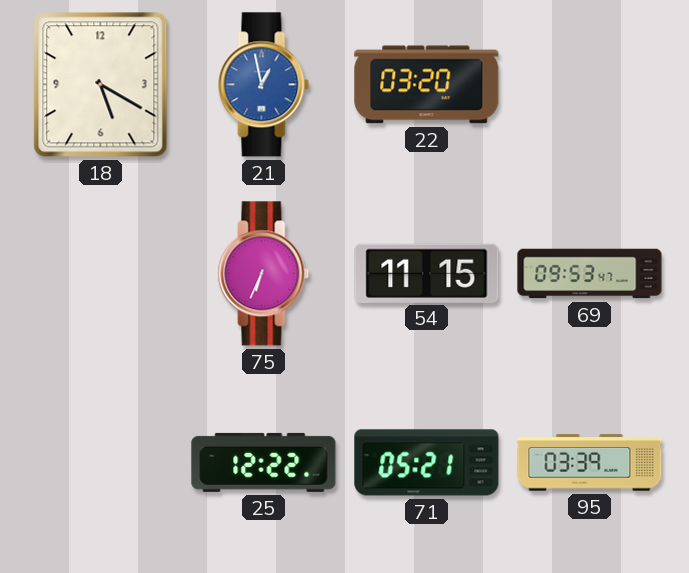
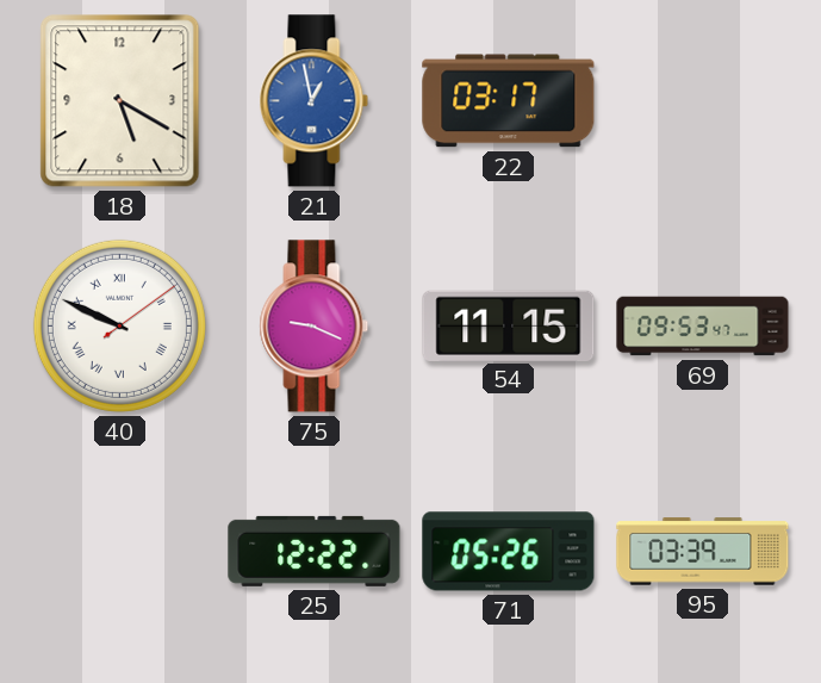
22: 03:20 -> 03:17
40: none -> 9:49
75: 6:34 -> 9:19
71: 05:21 -> 05:26
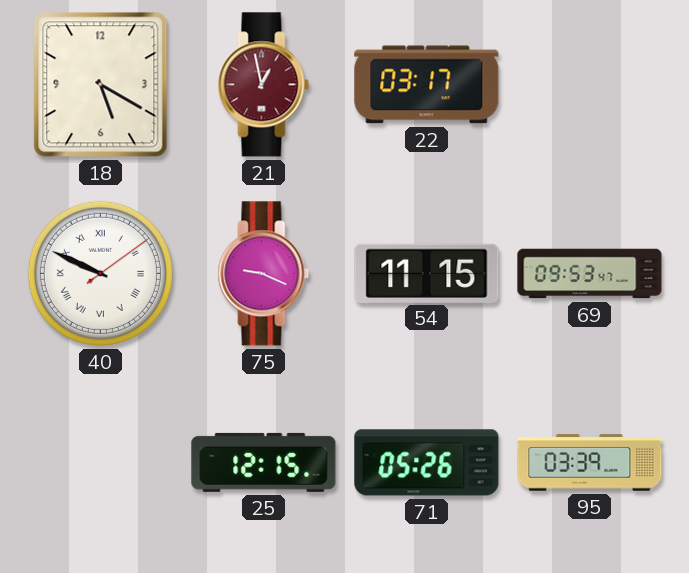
21 dial: blue -> burgundy
25: 12:22 -> 12:15
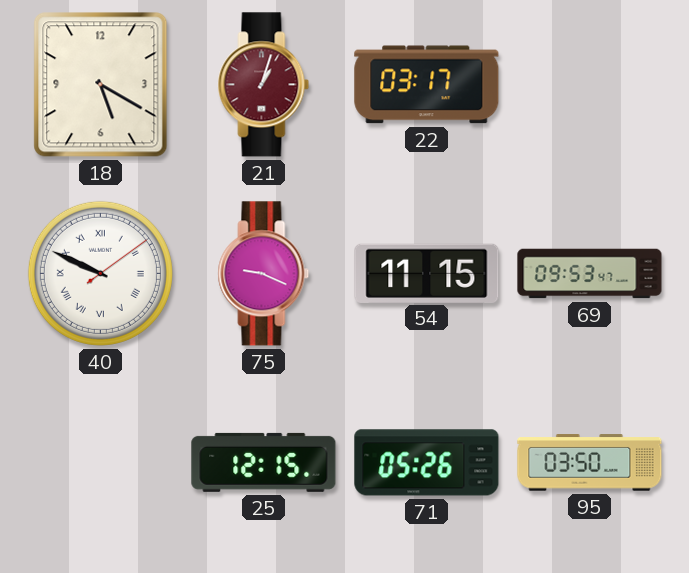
21: 12:58 -> 1:03
95: 03:39 -> 03:50
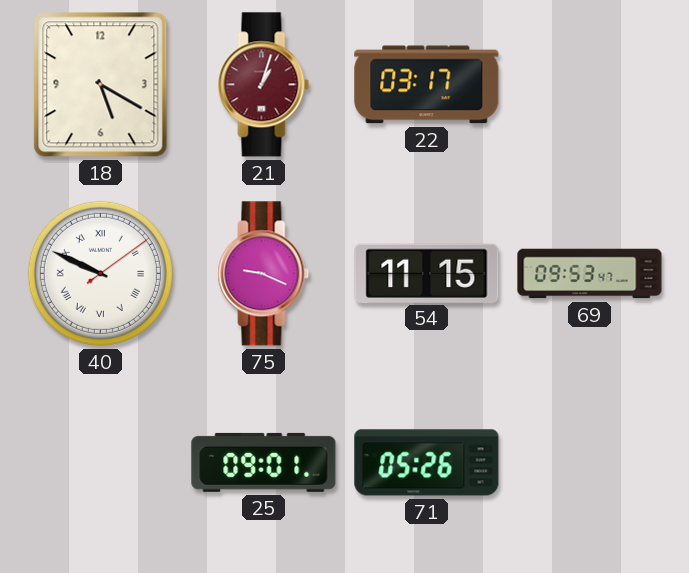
25: 12:15 -> 09:01
95: 03:50 -> none
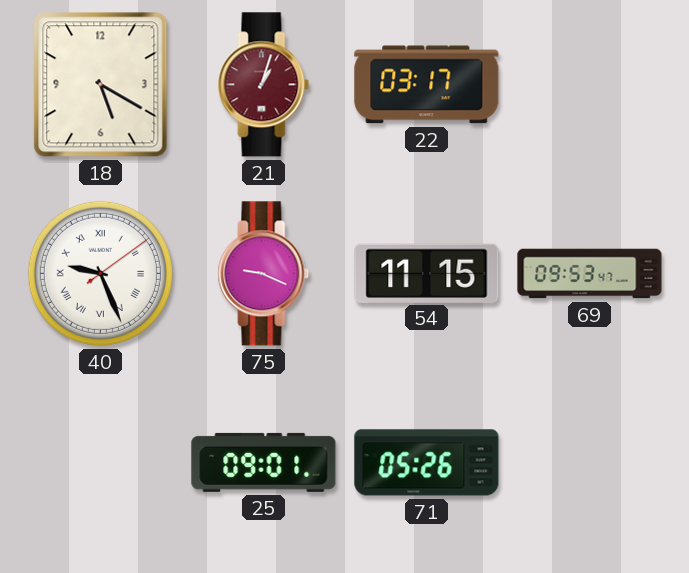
40: 9:49 -> 9:26
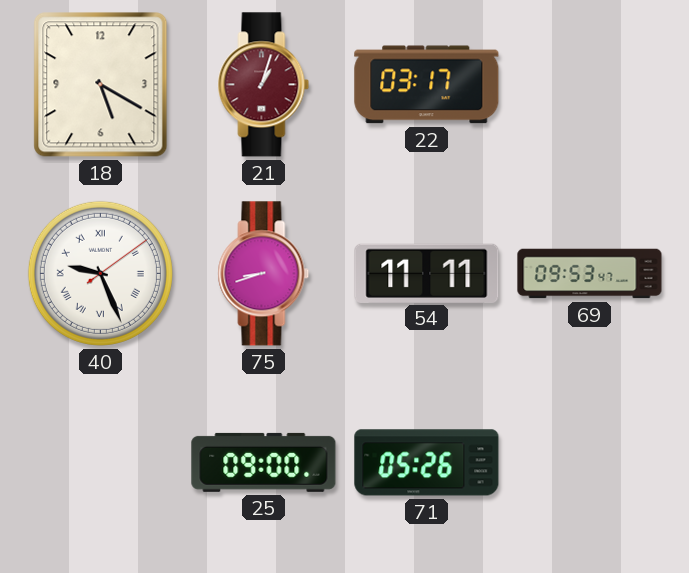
75: 9:19 -> 8:42
54: 11:15 -> 11:11
25: 09:01 -> 09:00
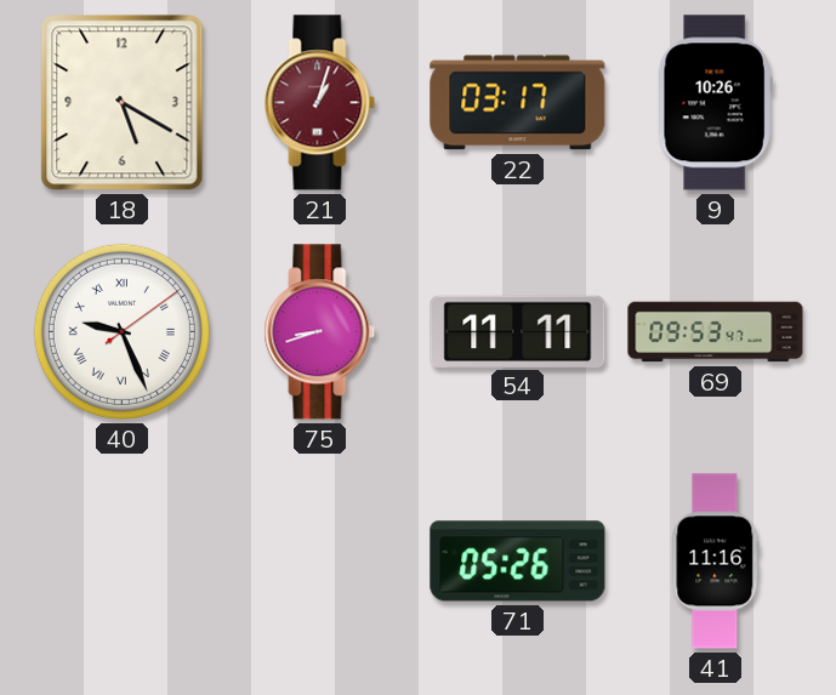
9: none -> 10:26
25: 09:00 -> none
41: none -> 11:16
